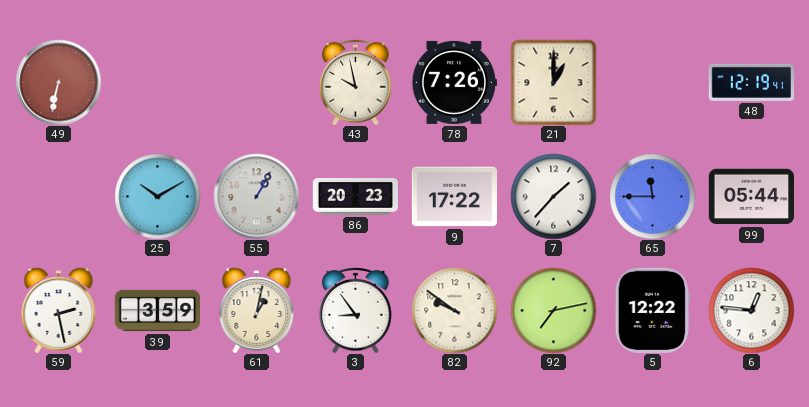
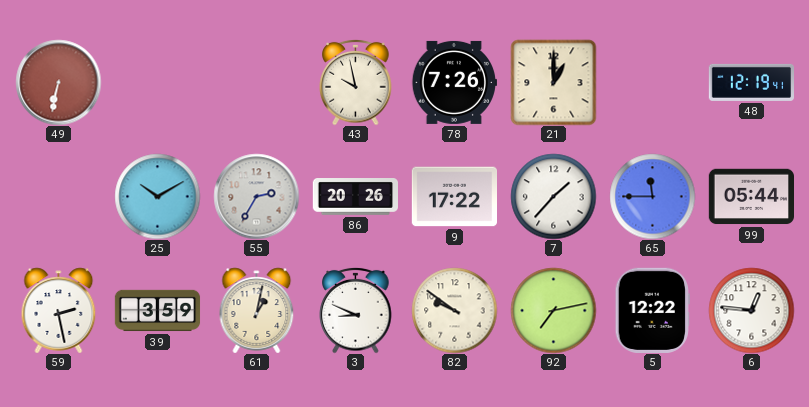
55: 1:05 -> 2:35
86: 20:23 -> 20:26
3: 8:54 -> 8:49
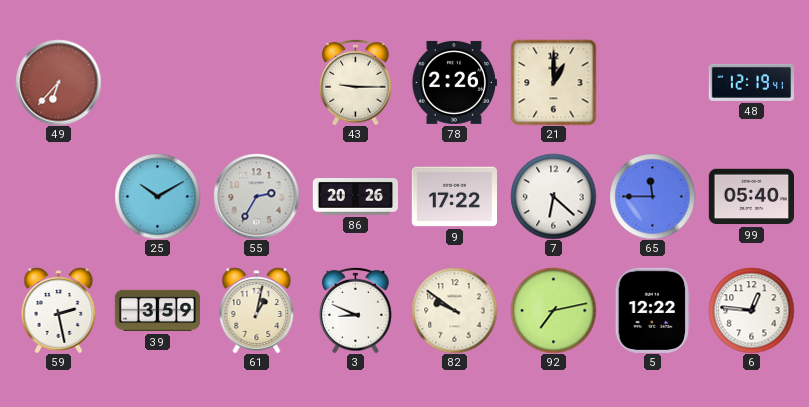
49: 6:32 -> 6:37
43: 9:58 -> 9:15
78: 7:26 -> 2:26
7: 1:37 -> 6:22
99: 05:44 -> 05:40
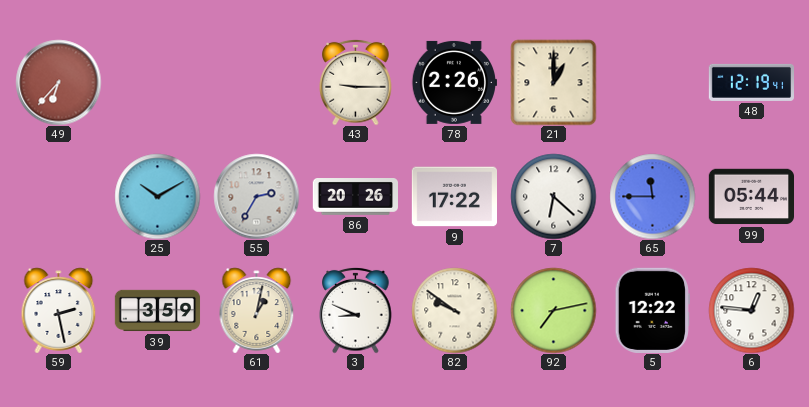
99: 05:40 -> 05:44
